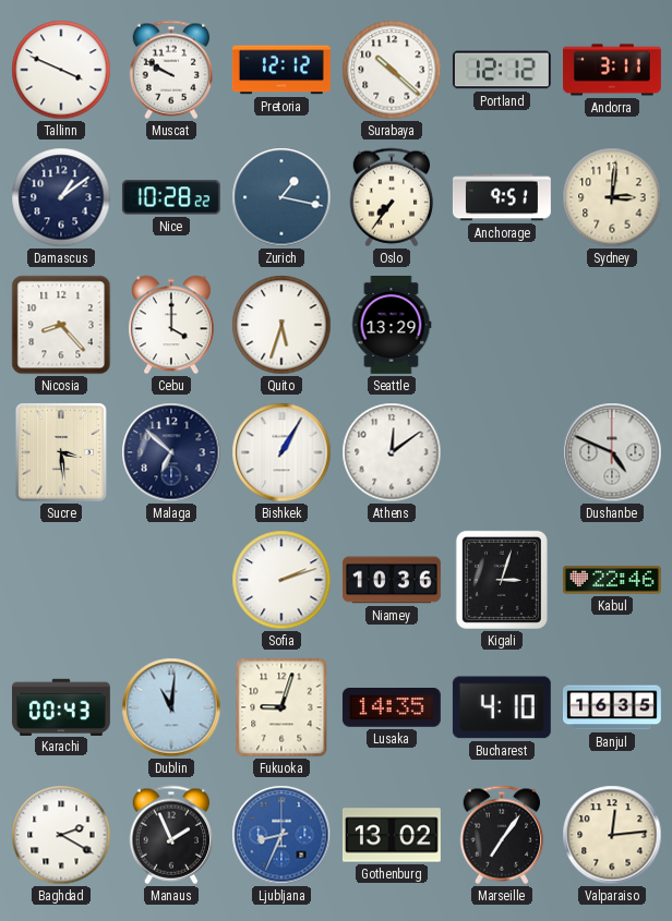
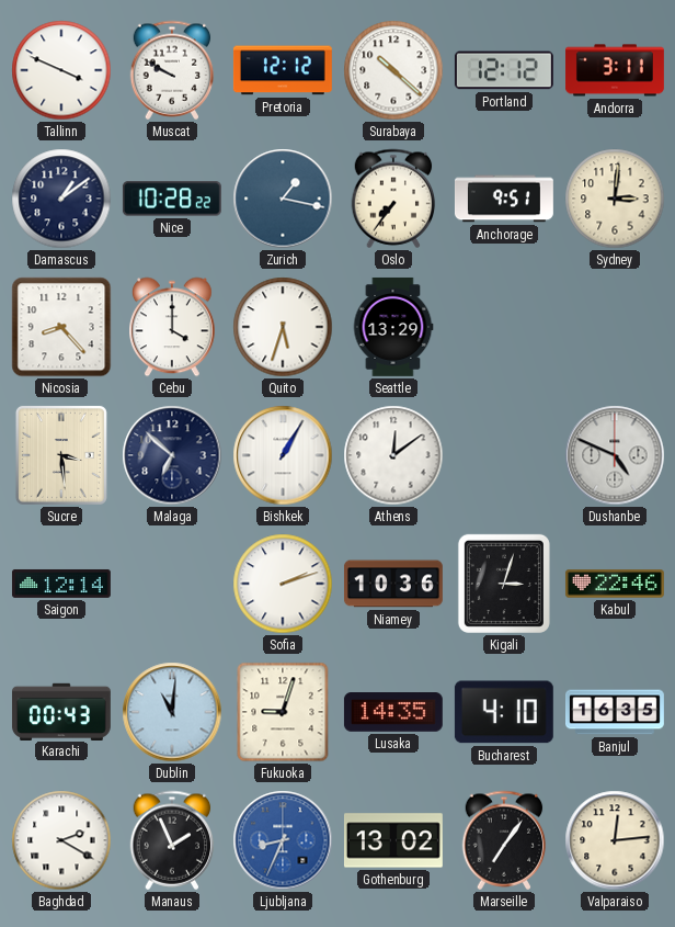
Saigon: none -> 12:14
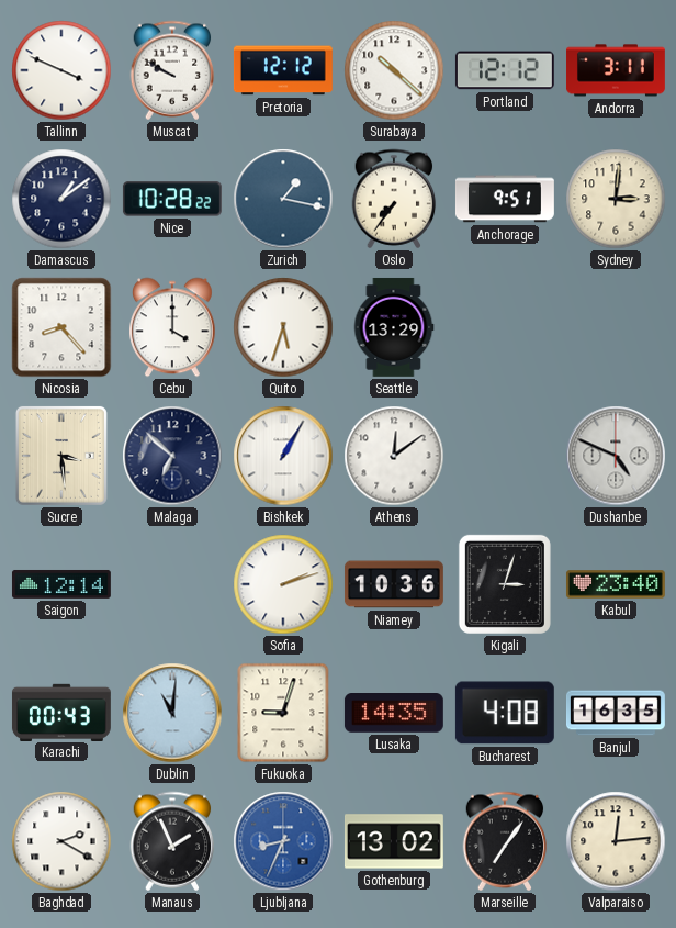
Kabul: 22:46 -> 23:40
Bucharest: 4:10 -> 4:08
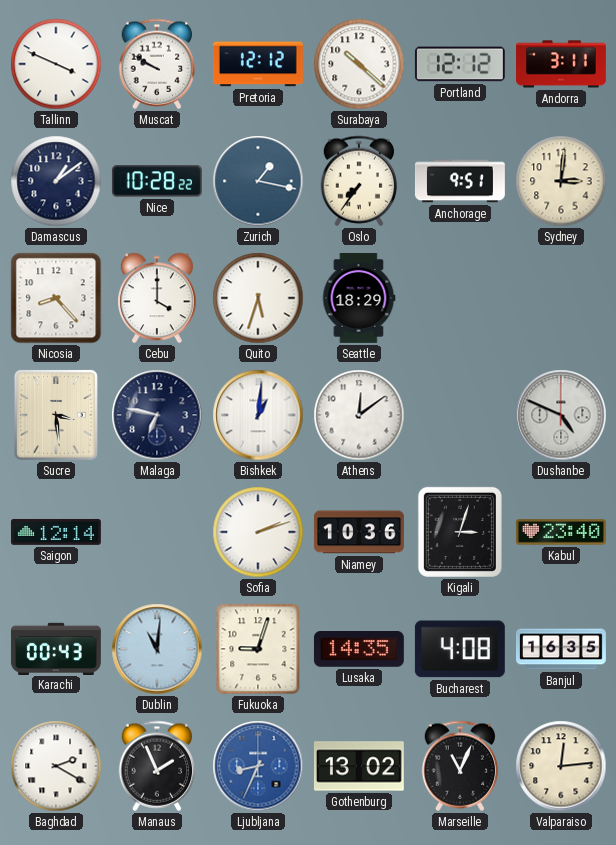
Seattle: 13:29 -> 18:29
Malaga: 6:52 -> 6:47
Bishkek: 1:05 -> 1:01
Marseille: 7:06 -> 11:04
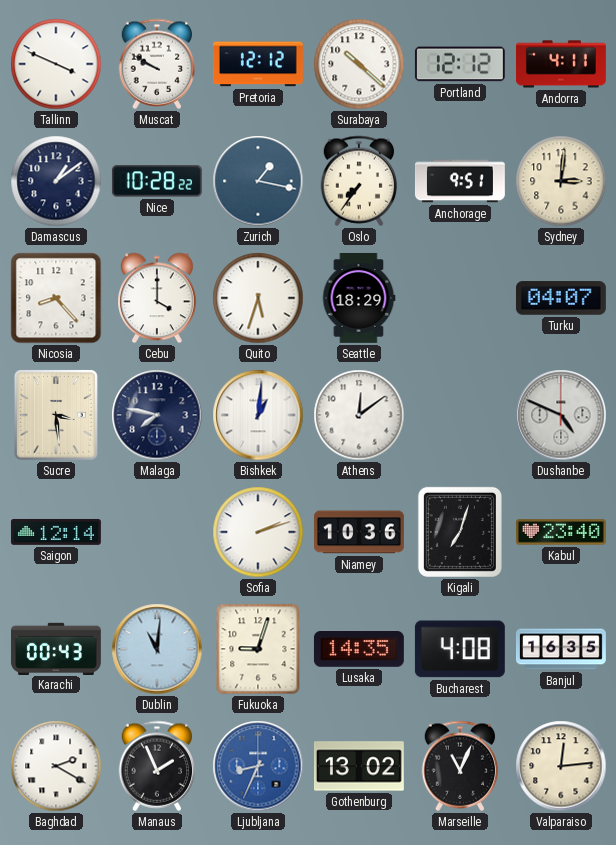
Andorra: 3:11 -> 4:11
Turku: none -> 04:07
Malaga: 6:47 -> 7:47
Kigali: 3:03 -> 7:03
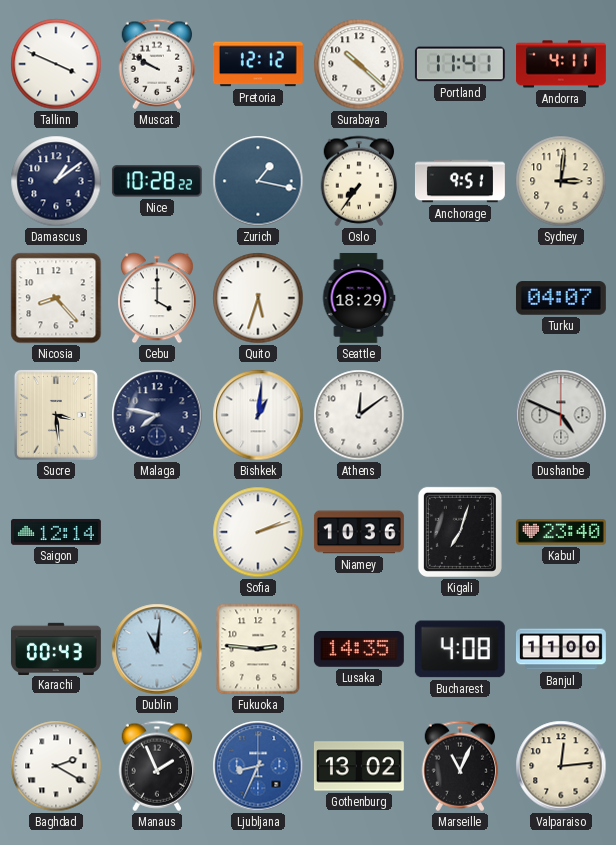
Portland: 12:12 -> 11:41
Fukuoka: 9:03 -> 2:46
Banjul: 16:35 -> 11:00
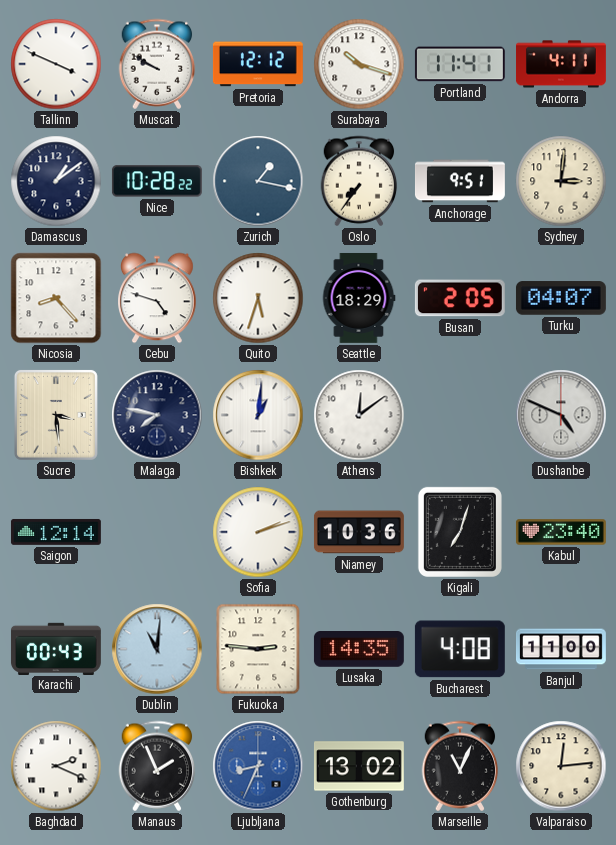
Surabaya: 10:22 -> 10:18
Cebu: 4:00 -> 4:48
Busan: none -> 2:05
Baghdad: 2:20 -> 2:19
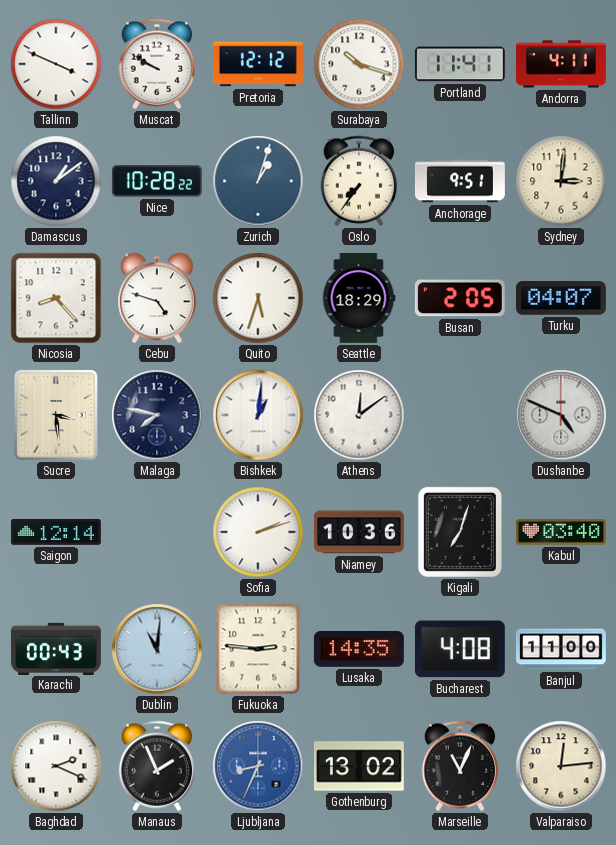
Zurich: 1:17 -> 1:03
Kabul: 23:40 -> 03:40
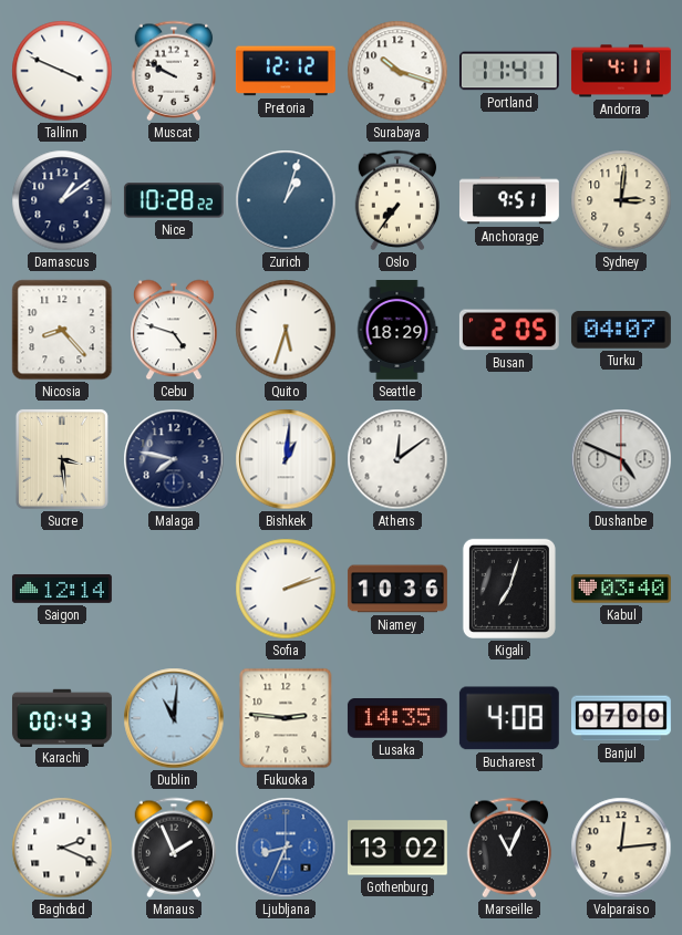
Banjul: 11:00 -> 07:00
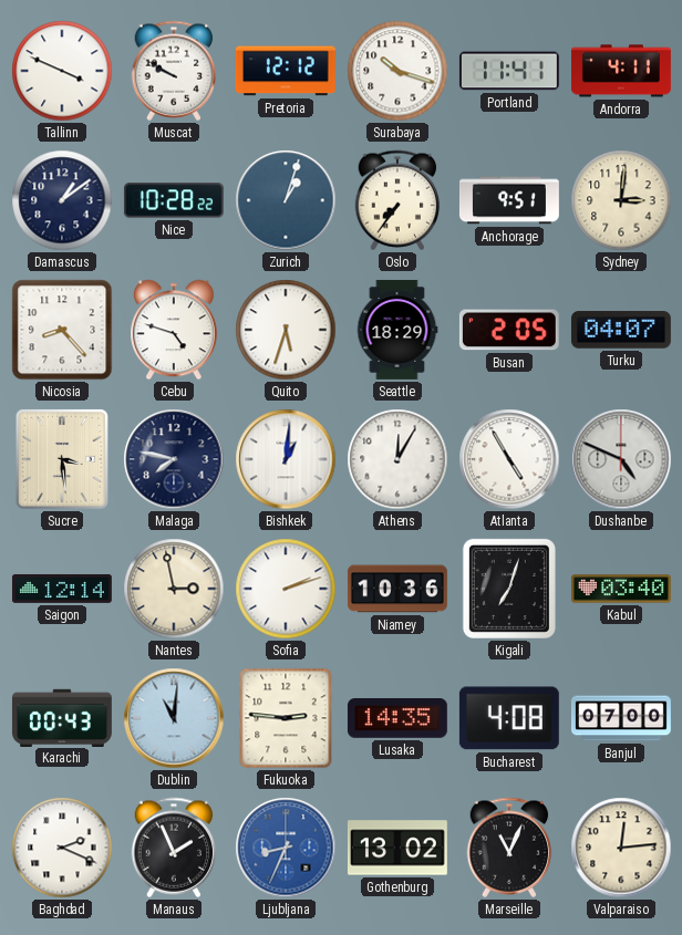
Athens: 12:09 -> 12:05
Atlanta: none -> 4:55
Nantes: none -> 2:58
